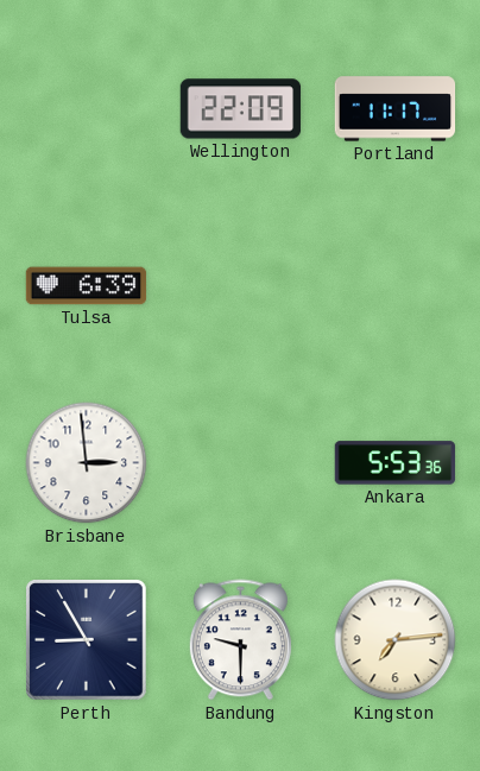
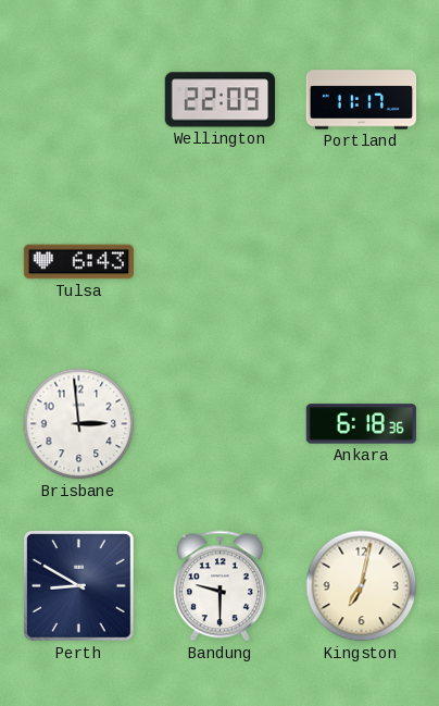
Tulsa: 6:39 -> 6:43
Ankara: 5:53 -> 6:18
Perth: 8:55 -> 8:50
Kingston: 7:14 -> 7:02
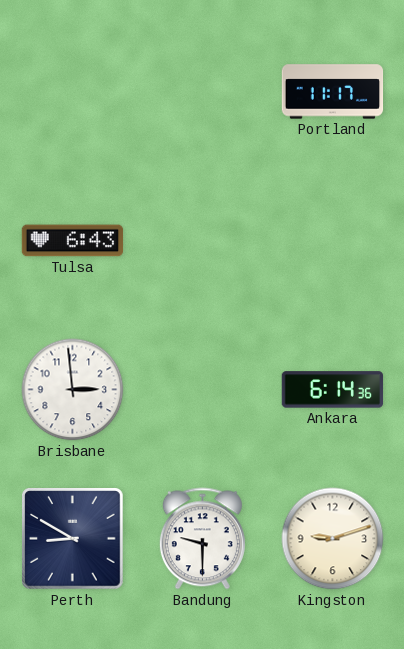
Wellington: 22:09 -> none
Ankara: 6:18 -> 6:14
Kingston: 7:02 -> 9:12
